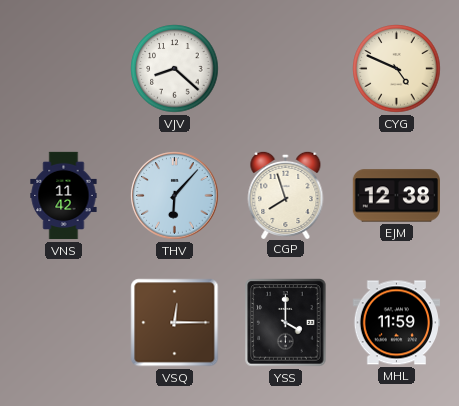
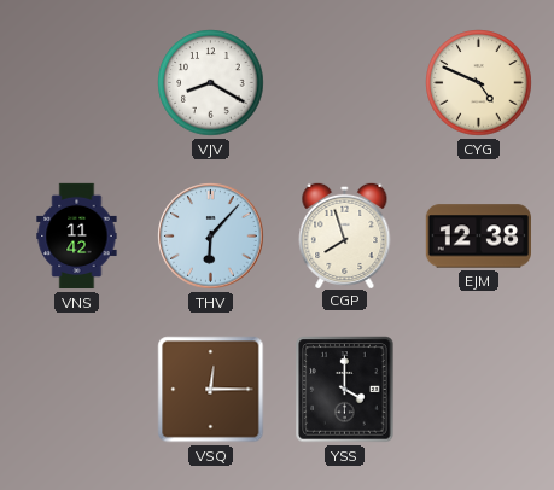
VJV: 8:22 -> 8:20
MHL: 11:59 -> none
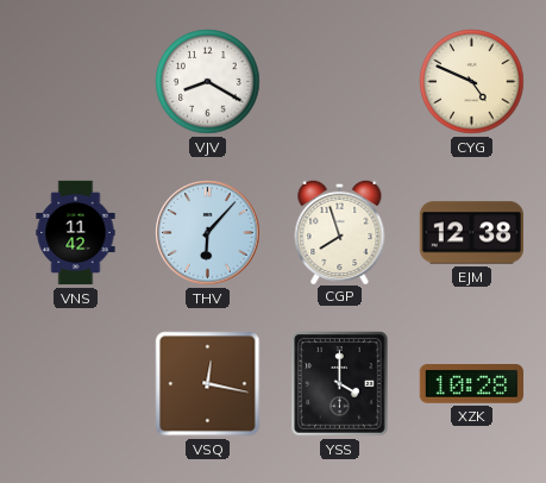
VSQ: 12:15 -> 12:17
XZK: none -> 10:28
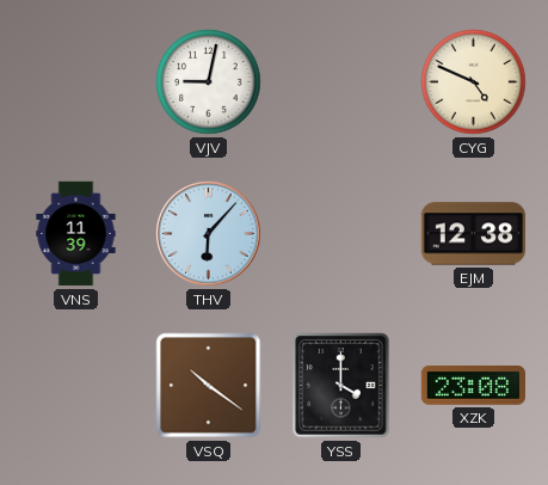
VJV: 8:20 -> 9:02
VNS: 11:42 -> 11:39
CGP: 7:57 -> none
VSQ: 12:17 -> 10:21
XZK: 10:28 -> 23:08
